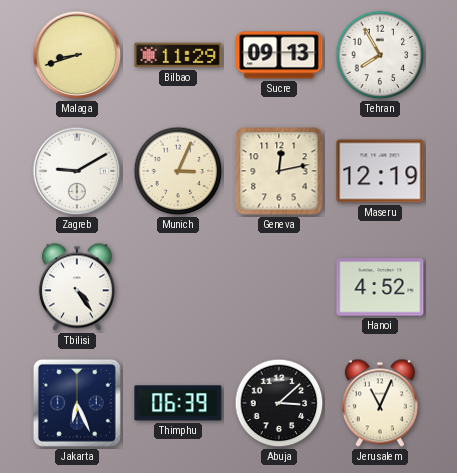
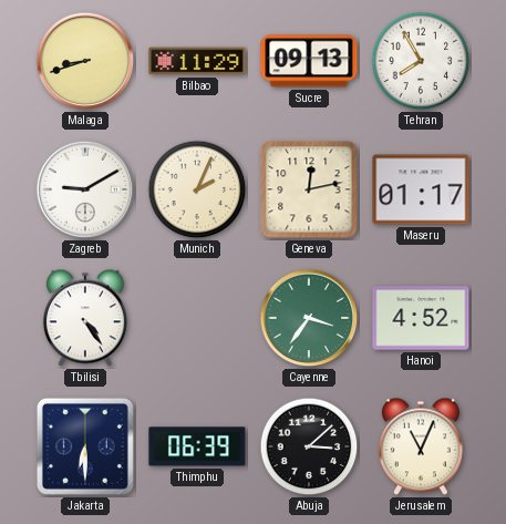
Munich: 3:04 -> 2:04
Maseru: 12:19 -> 01:17
Cayenne: none -> 3:36
Jakarta: 6:26 -> 6:30
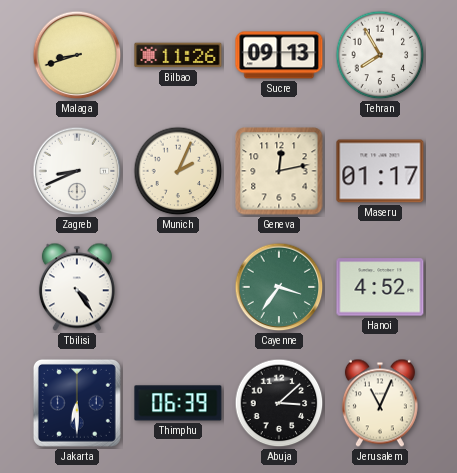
Bilbao: 11:29 -> 11:26
Zagreb: 9:10 -> 8:41
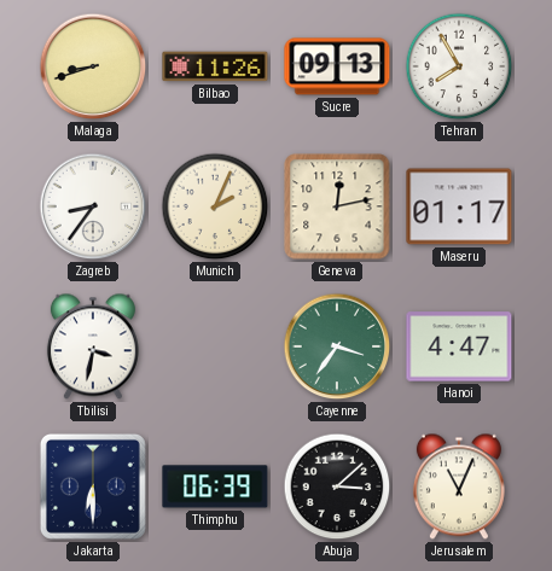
Zagreb: 8:41 -> 8:36
Tbilisi: 4:24 -> 3:32
Hanoi: 4:52 -> 4:47
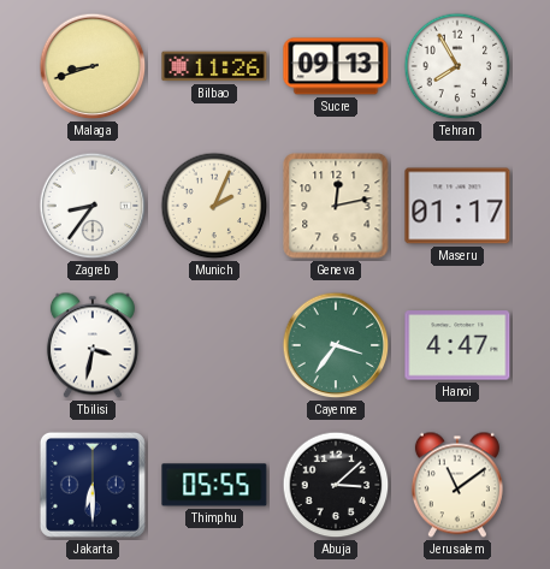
Thimphu: 06:39 -> 05:55
Jerusalem: 11:04 -> 11:09
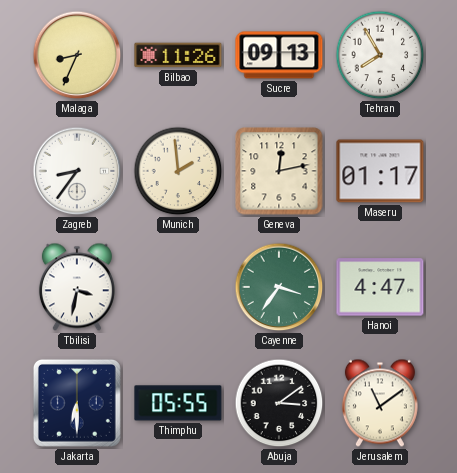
Malaga: 8:42 -> 8:34
Munich: 2:04 -> 1:59
Abuja: 3:08 -> 3:09
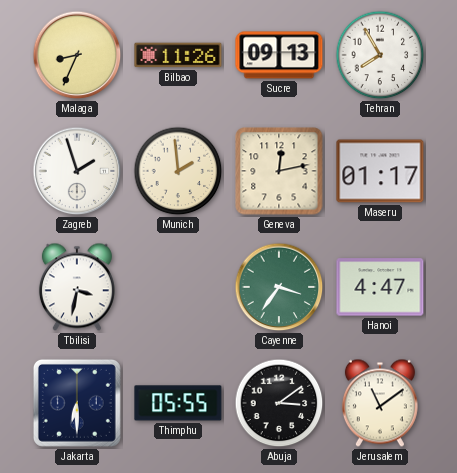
Zagreb: 8:36 -> 1:57
